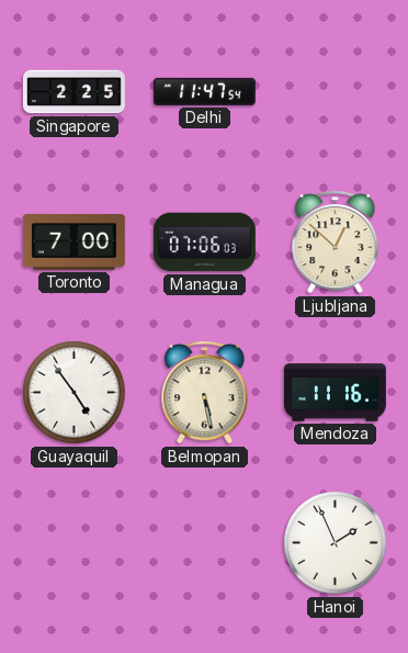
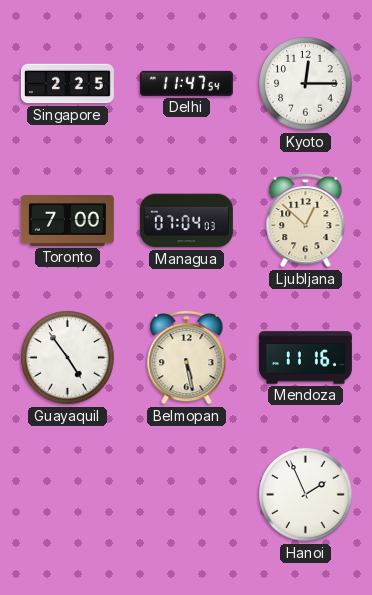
Kyoto: none -> 12:15
Managua: 07:06 -> 07:04
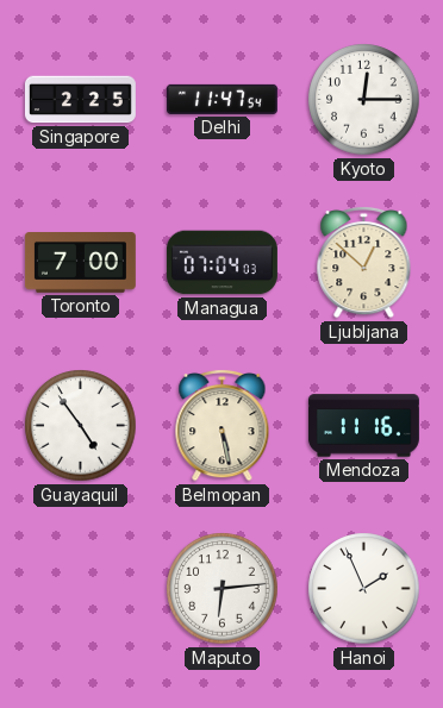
Maputo: none -> 6:14
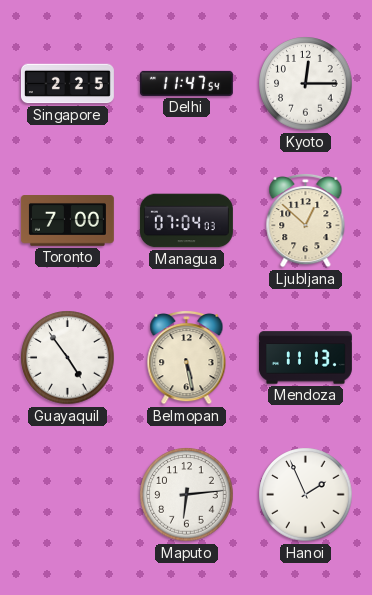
Mendoza: 11:16 -> 11:13
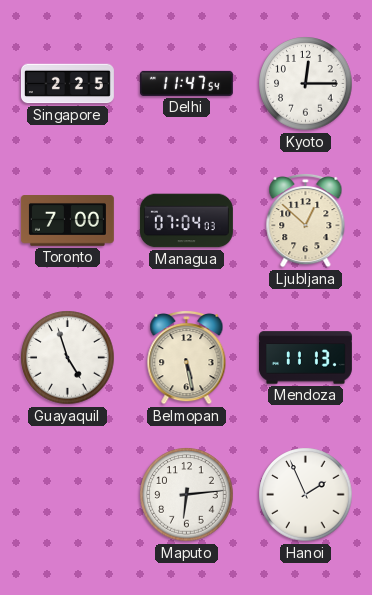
Guayaquil: 4:54 -> 4:57
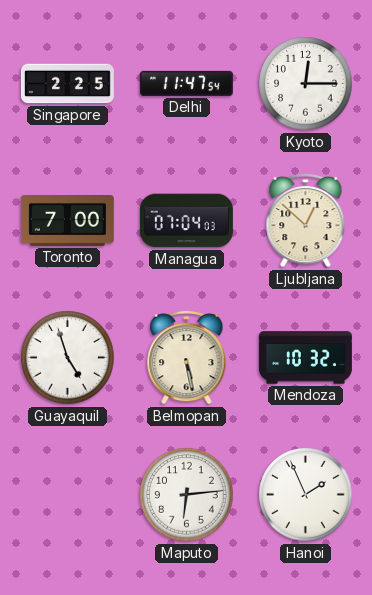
Mendoza: 11:13 -> 10:32
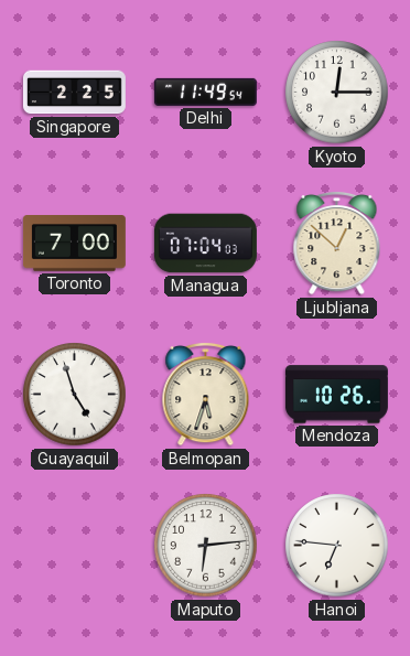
Delhi: 11:47 -> 11:49
Belmopan: 5:28 -> 5:33
Mendoza: 10:32 -> 10:26
Hanoi: 1:56 -> 6:46
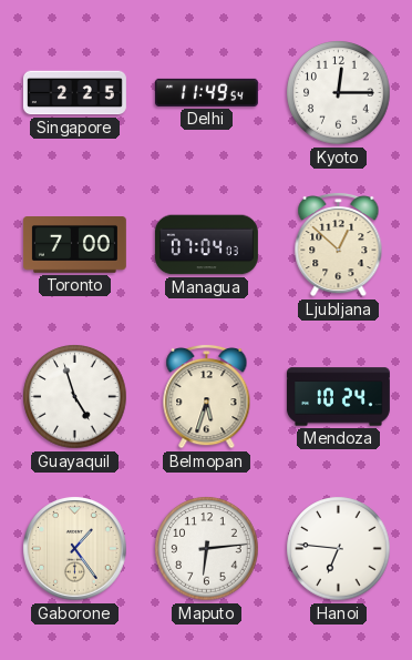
Mendoza: 10:26 -> 10:24
Gaborone: none -> 1:24
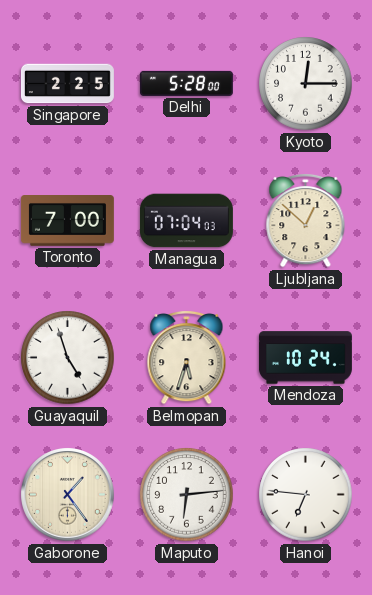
Delhi: 11:49 -> 5:28
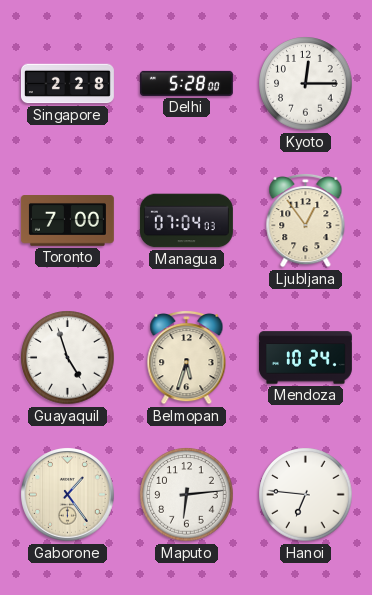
Singapore: 2:25 -> 2:28
Ljubljana: 12:52 -> 12:54
